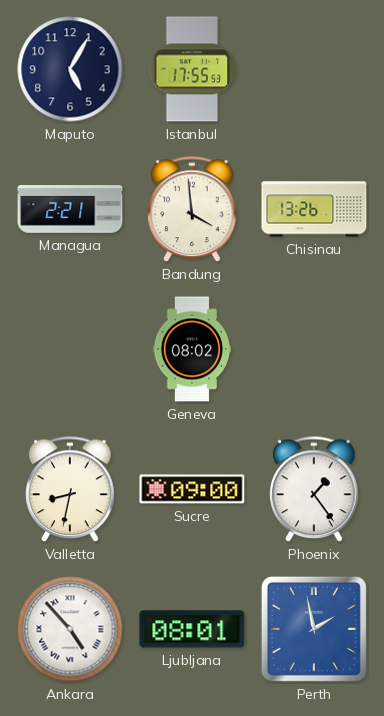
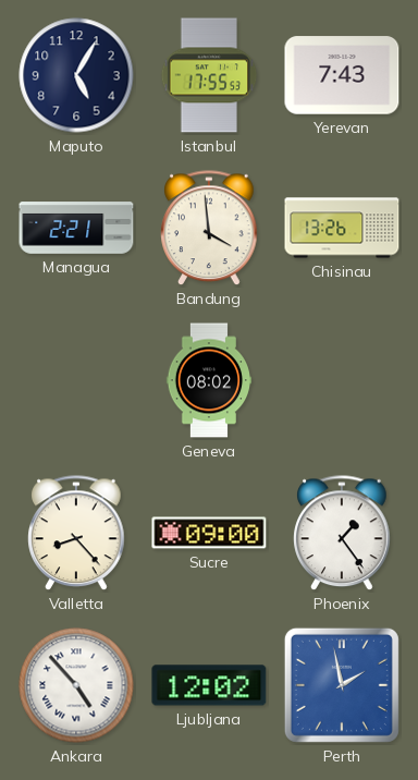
Yerevan: none -> 7:43
Valletta: 8:32 -> 8:23
Ljubljana: 08:01 -> 12:02
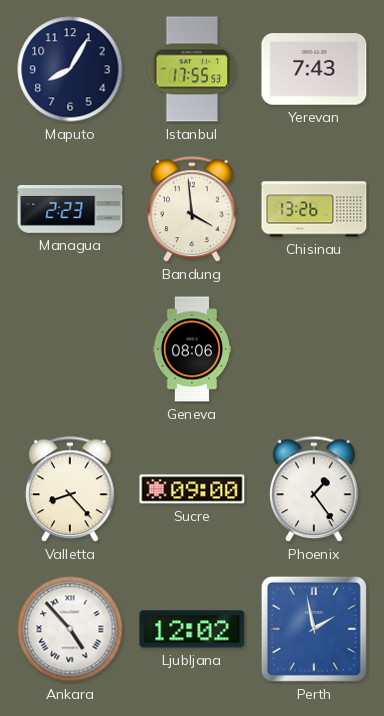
Maputo: 5:05 -> 8:05
Managua: 2:21 -> 2:23
Geneva: 08:02 -> 08:06
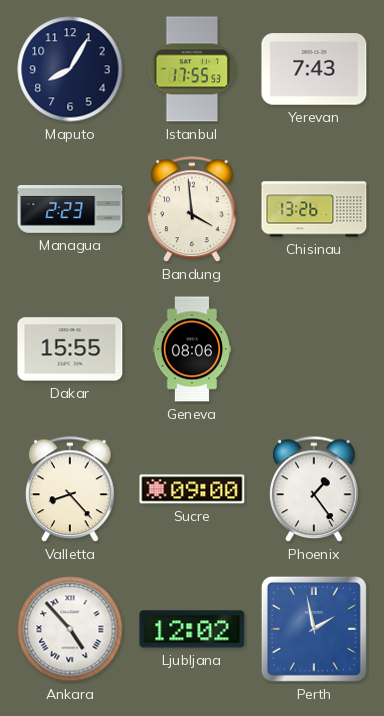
Dakar: none -> 15:55
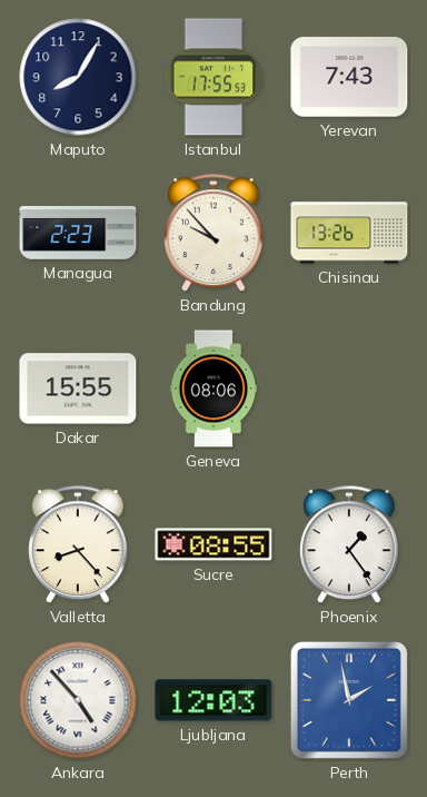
Bandung: 3:59 -> 9:53
Sucre: 09:00 -> 08:55
Ljubljana: 12:02 -> 12:03
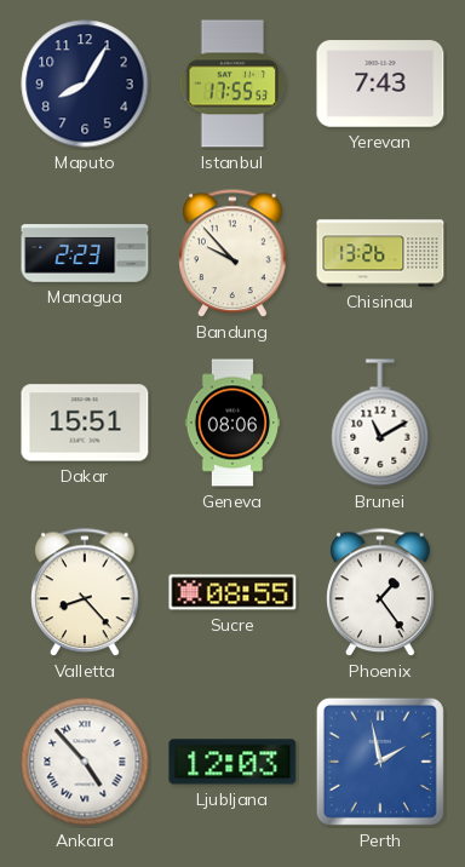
Dakar: 15:55 -> 15:51
Brunei: none -> 11:10
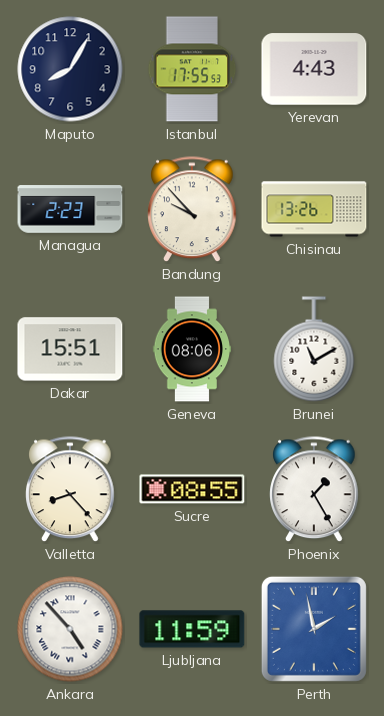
Yerevan: 7:43 -> 4:43
Phoenix: 1:24 -> 1:25
Ljubljana: 12:03 -> 11:59
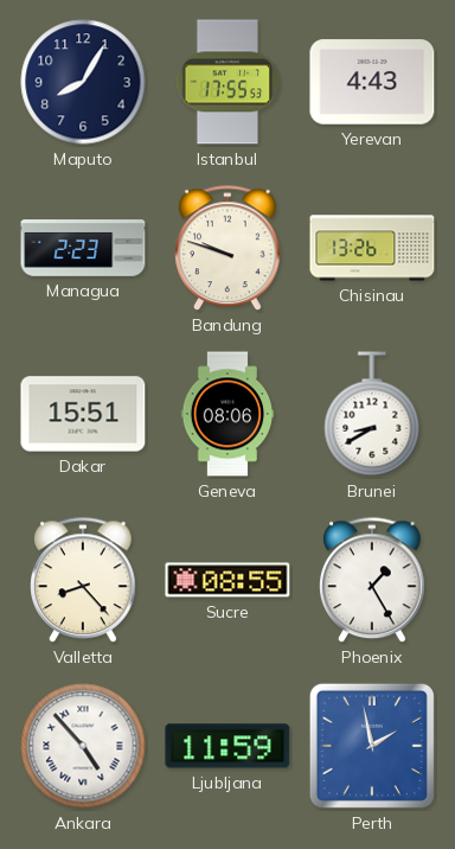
Bandung: 9:53 -> 9:48
Brunei: 11:10 -> 8:40
